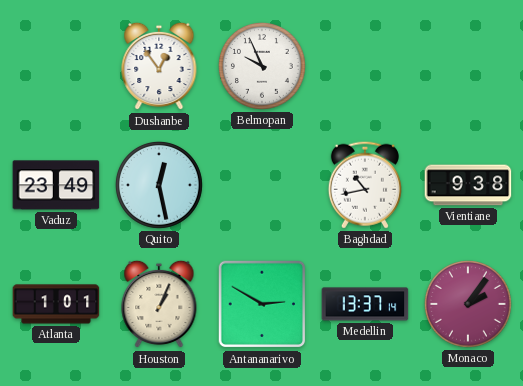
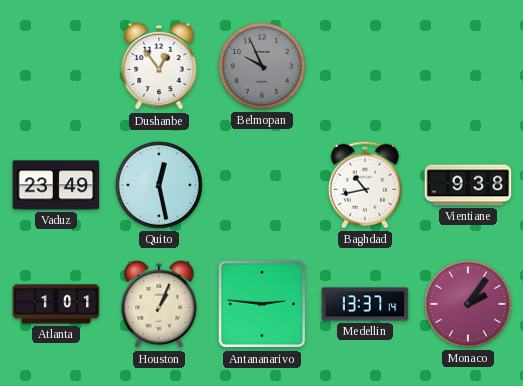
Belmopan dial: white -> grey
Antananarivo: 2:50 -> 2:46
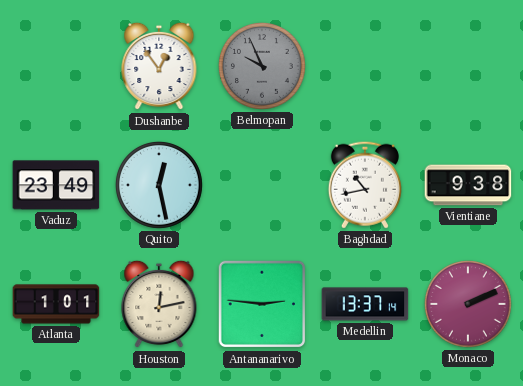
Houston: 1:04 -> 12:13
Monaco: 2:06 -> 2:11
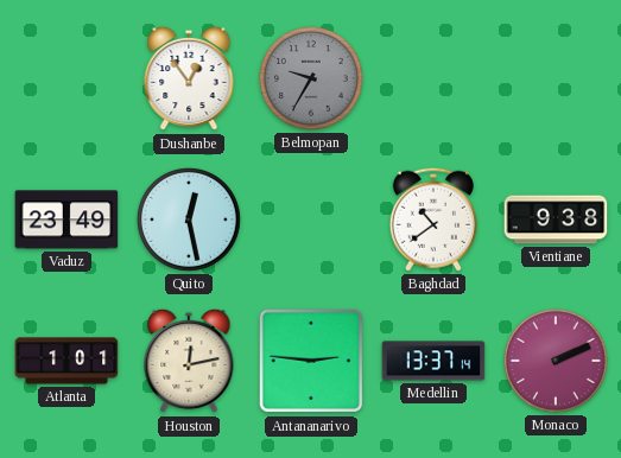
Belmopan: 9:56 -> 9:35
Baghdad: 10:43 -> 10:39
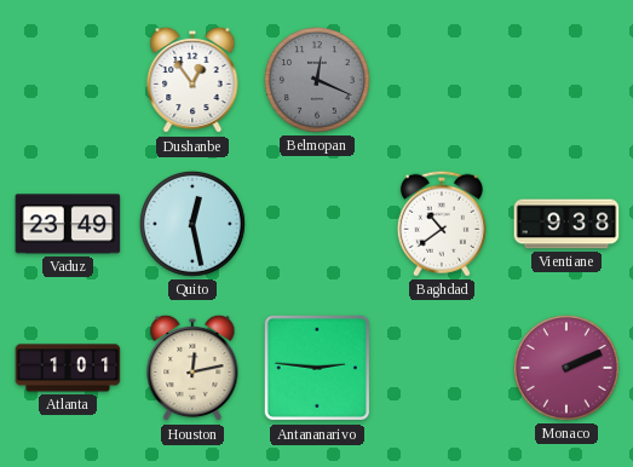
Belmopan: 9:35 -> 12:19
Medellin: 13:37 -> none
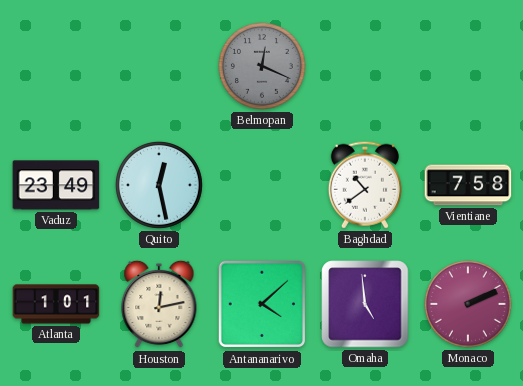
Dushanbe: 12:54 -> none
Vientiane: 9:38 -> 7:58
Antananarivo: 2:46 -> 4:08
Omaha: none -> 4:59
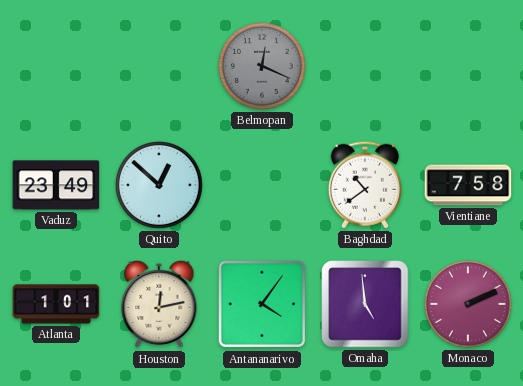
Quito: 12:28 -> 12:52
Antananarivo: 4:08 -> 4:06
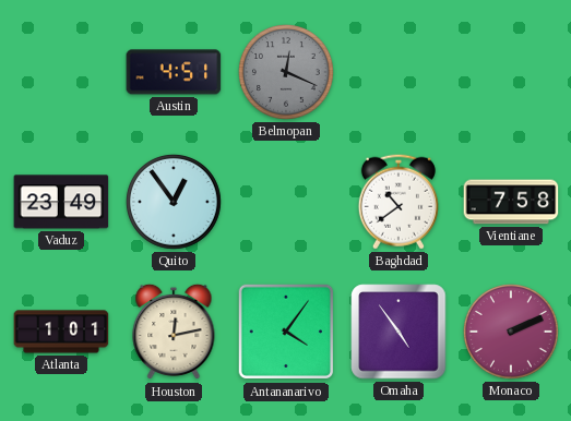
Austin: none -> 4:51
Quito: 12:52 -> 12:54
Omaha: 4:59 -> 4:54
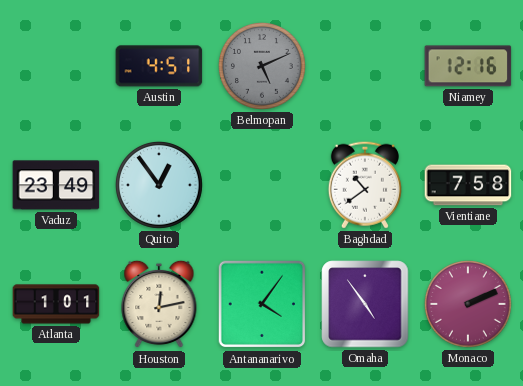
Belmopan: 12:19 -> 5:11
Niamey: none -> 12:16
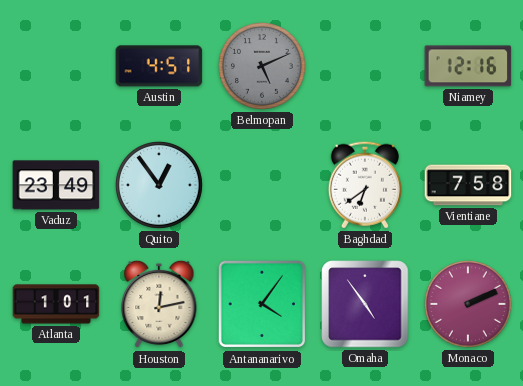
Baghdad: 10:39 -> 6:39
